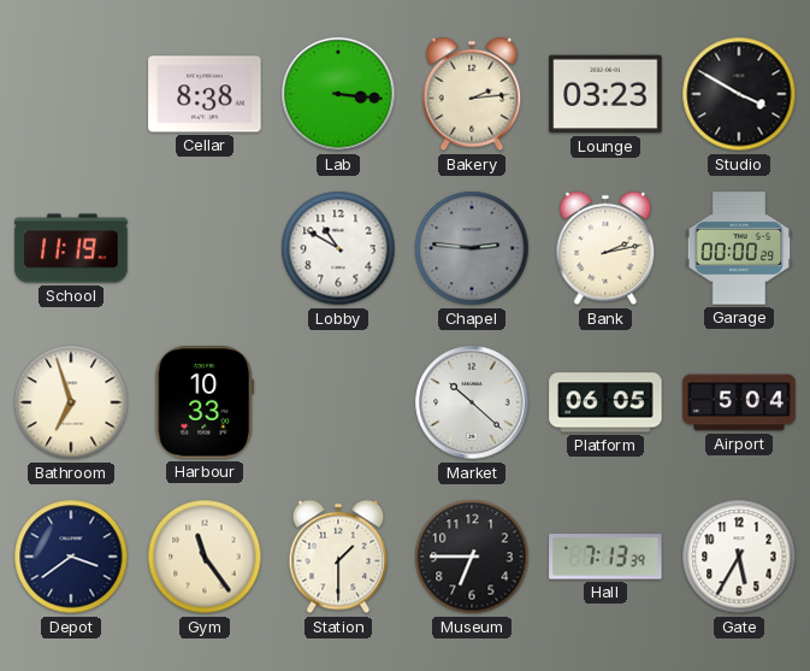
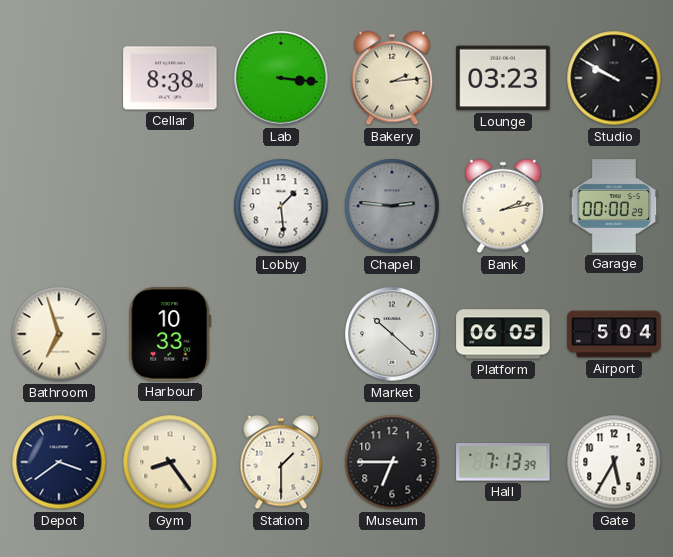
Studio: 3:50 -> 9:50
School: 11:19 -> none
Lobby: 10:50 -> 1:29
Gym: 11:24 -> 8:24
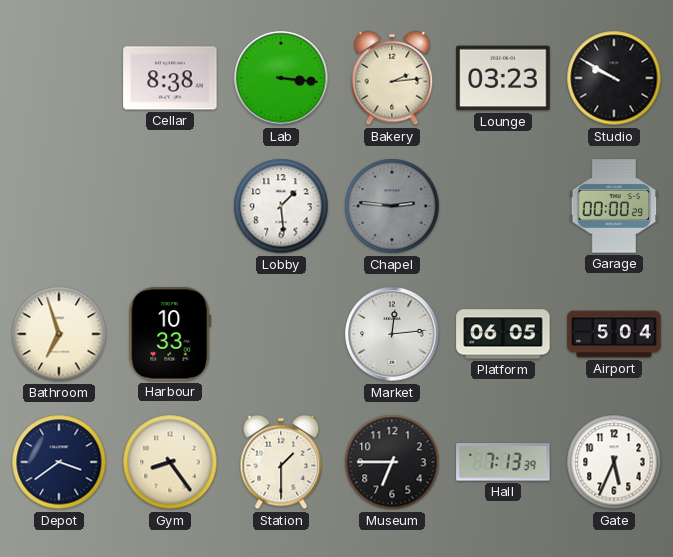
Bank: 2:13 -> none
Market: 10:22 -> 12:14
Gate: 5:35 -> 5:34
